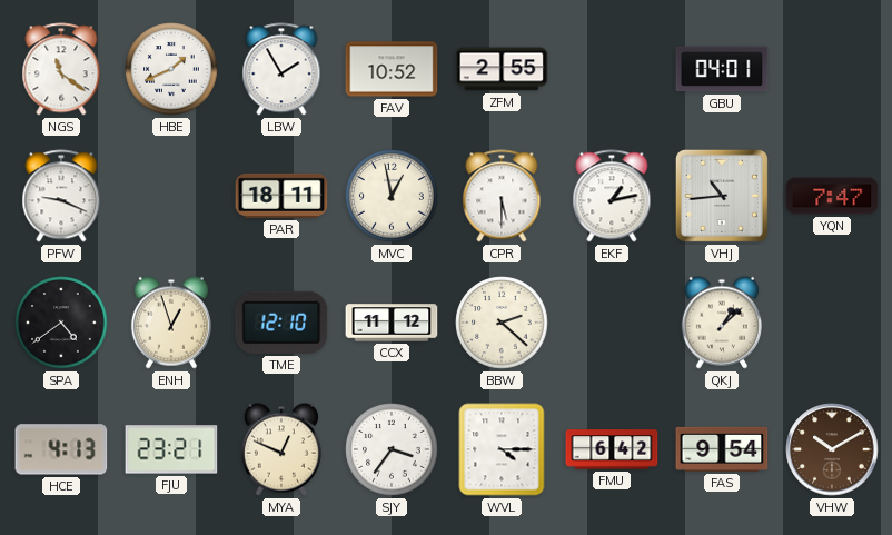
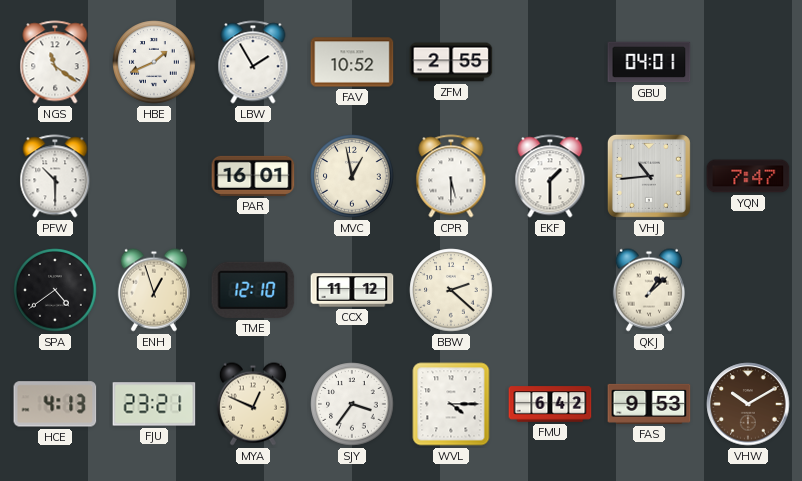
PFW: 9:19 -> 10:30
PAR: 18:11 -> 16:01
EKF: 1:13 -> 1:30
FAS: 9:54 -> 9:53
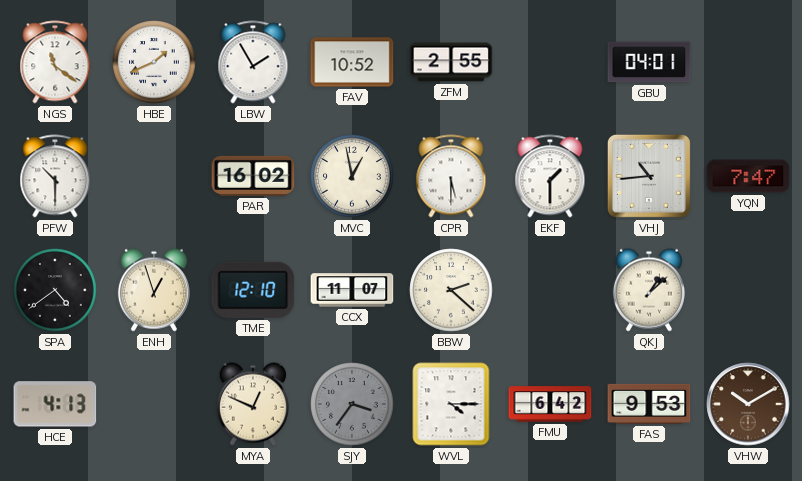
PAR: 16:01 -> 16:02
CCX: 11:12 -> 11:07
FJU: 23:21 -> none
SJY dial: white -> grey
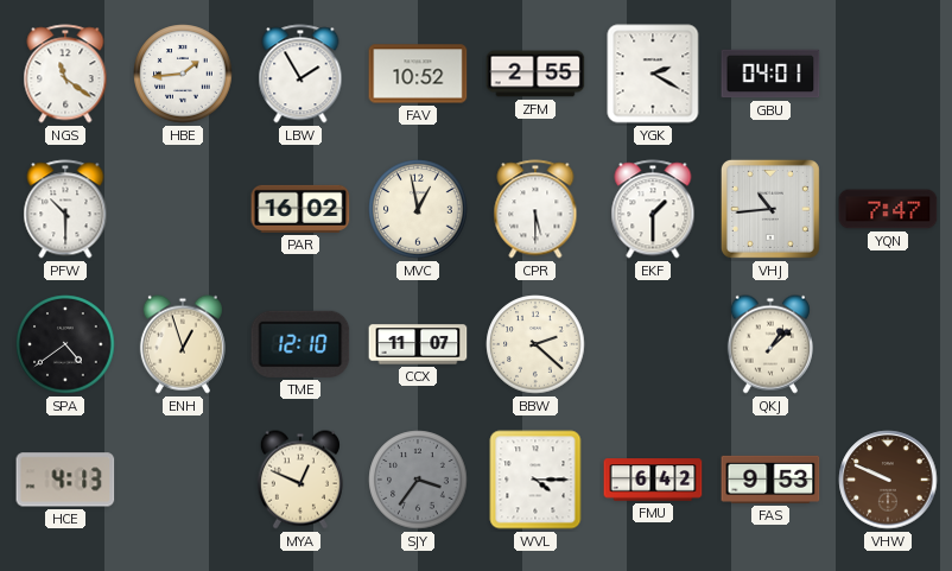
HBE: 1:41 -> 1:44
YGK: none -> 2:20
VHW: 10:10 -> 9:49
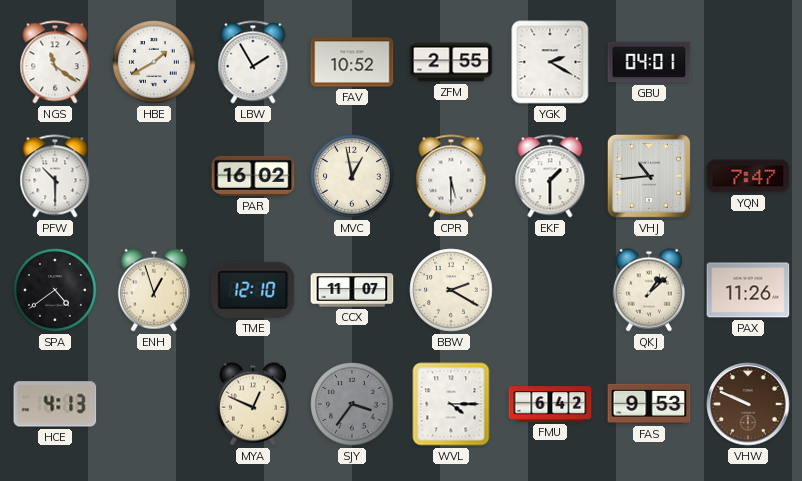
HBE: 1:44 -> 1:40
BBW: 2:22 -> 2:20
PAX: none -> 11:26
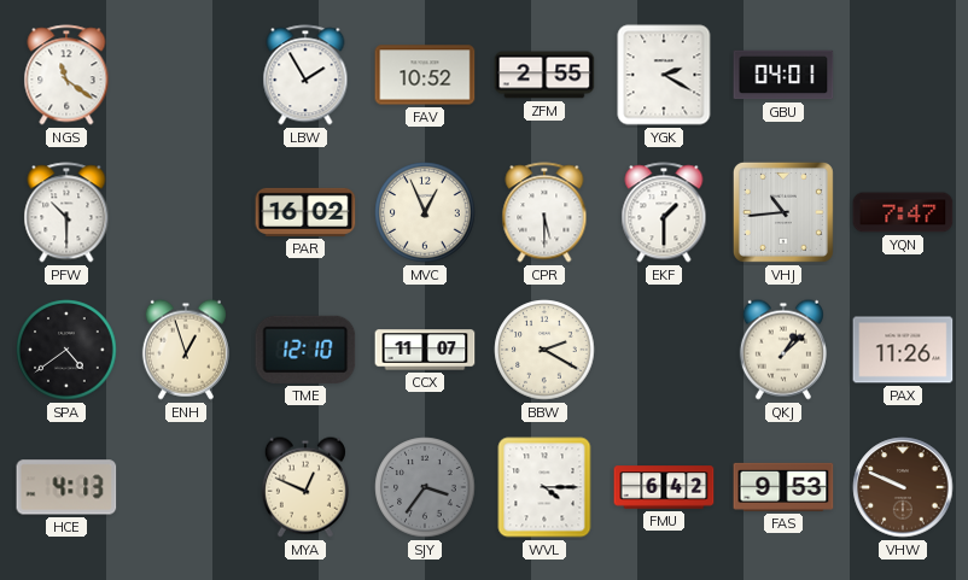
HBE: 1:40 -> none
MVC: 12:58 -> 12:56
